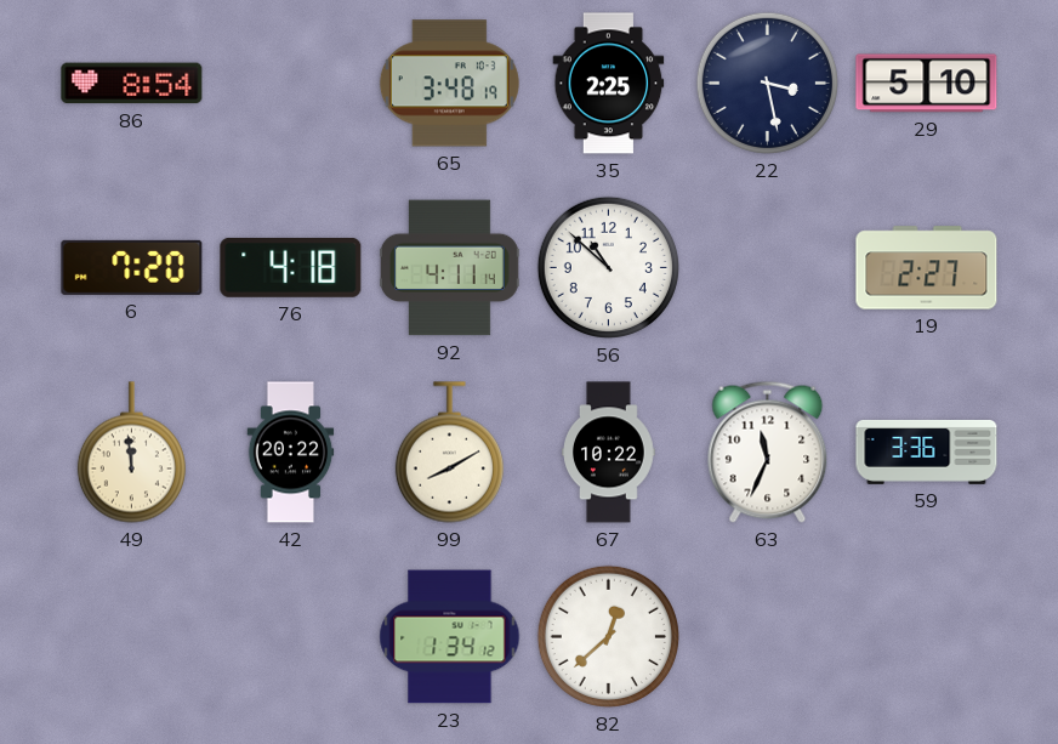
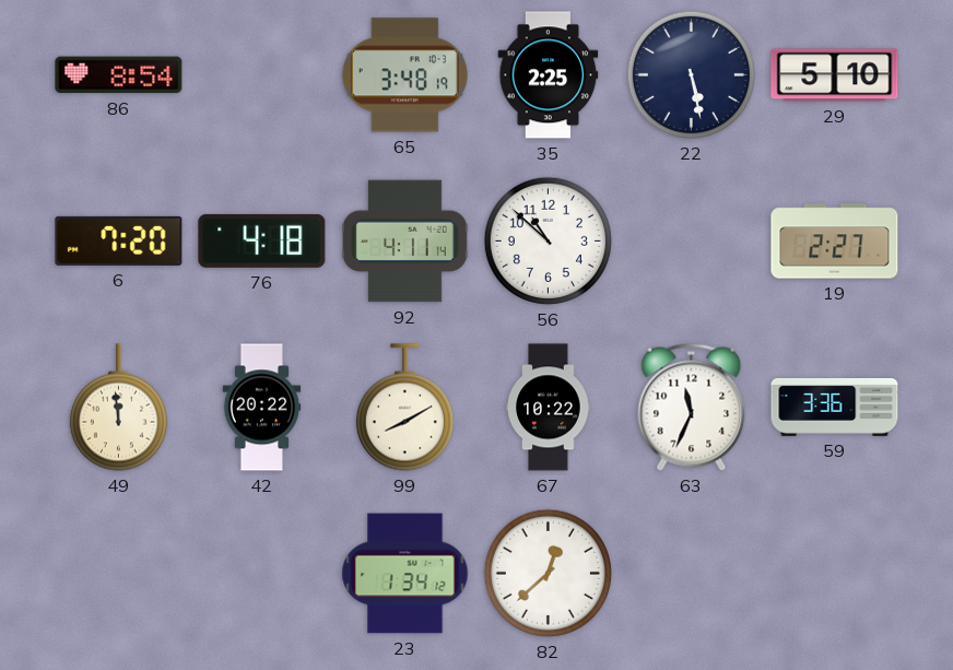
22: 3:28 -> 5:28
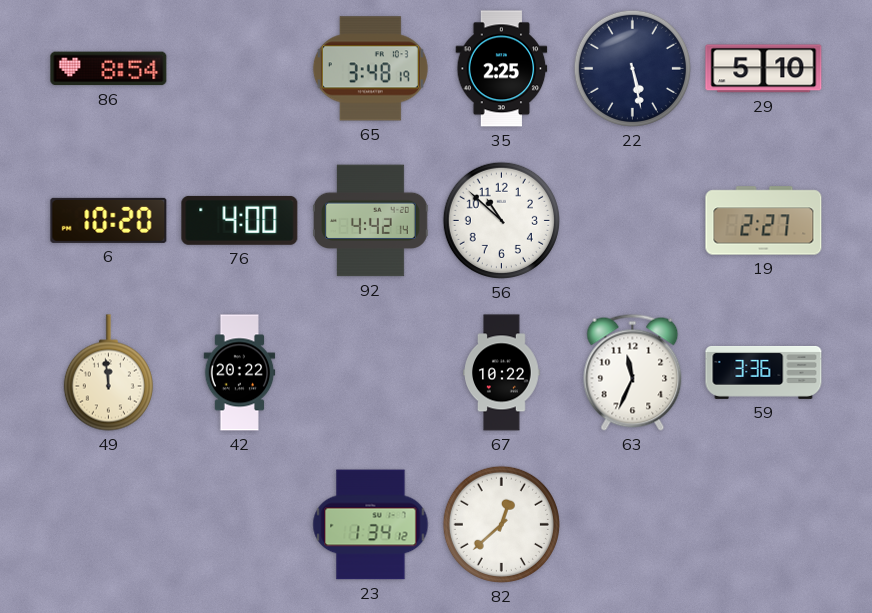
6: 7:20 -> 10:20
76: 4:18 -> 4:00
92: 4:11 -> 4:42
99: 8:10 -> none
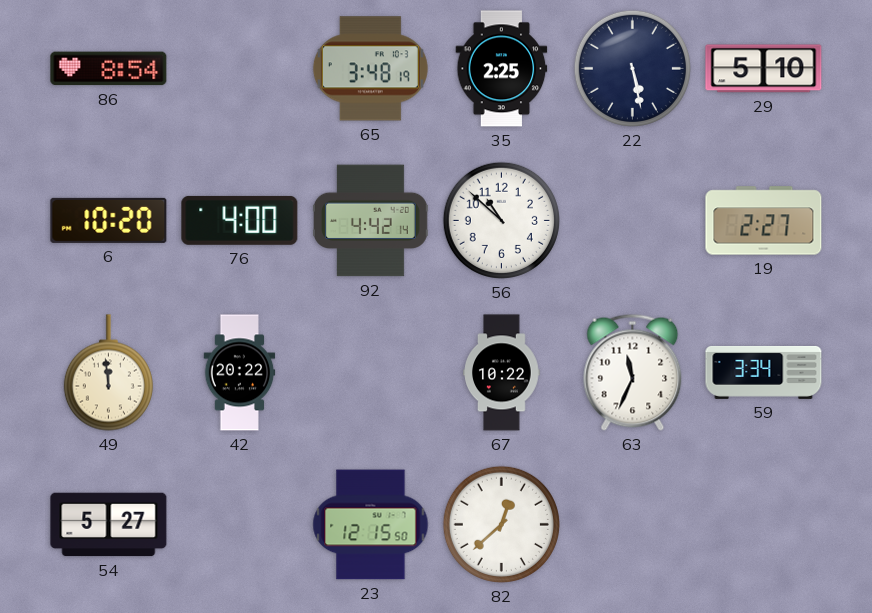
59: 3:36 -> 3:34
54: none -> 5:27
23: 1:34 -> 12:15
